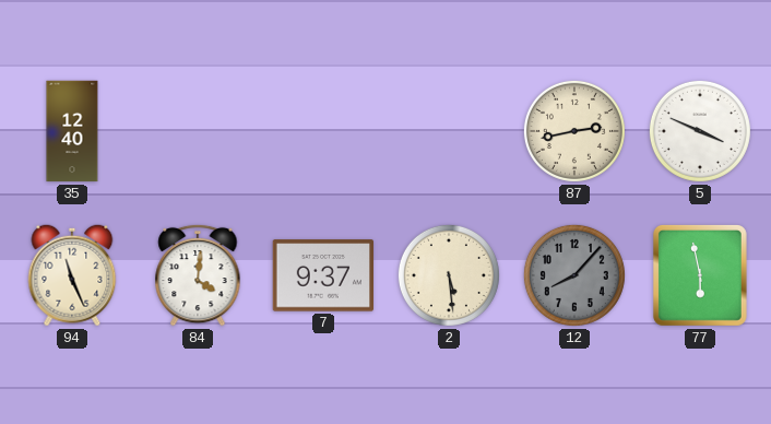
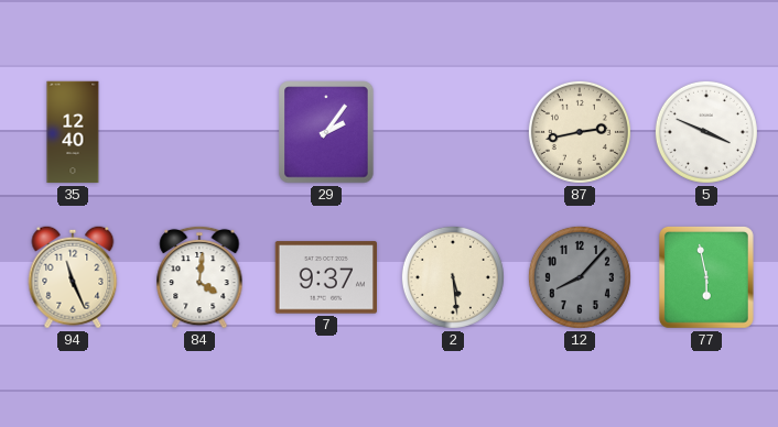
29: none -> 2:06
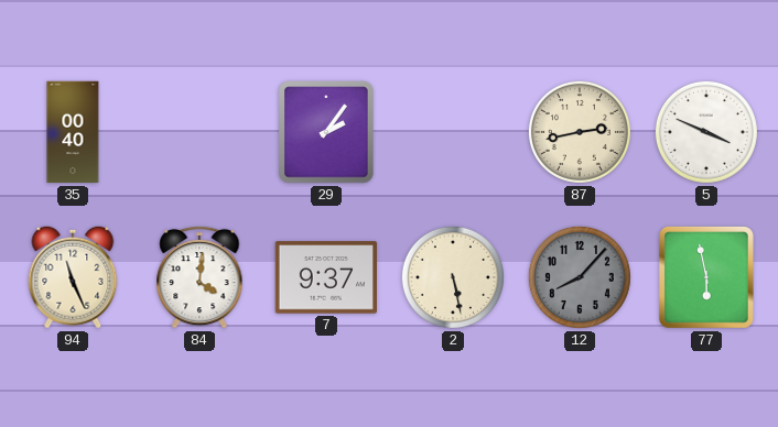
35: 12:40 -> 00:40
2: 5:29 -> 5:28
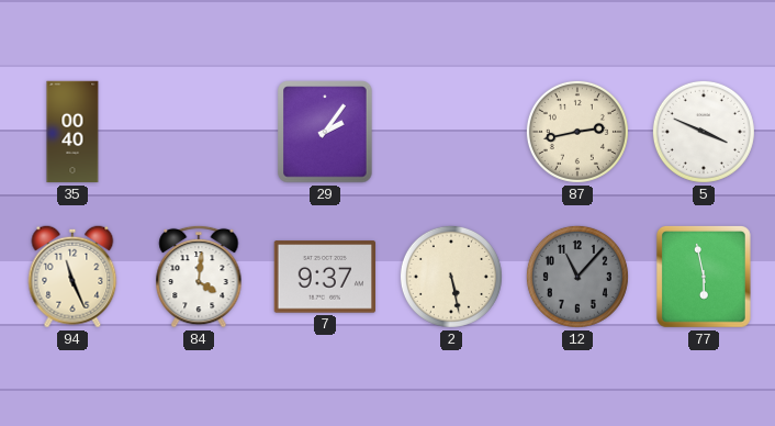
12: 8:07 -> 11:07
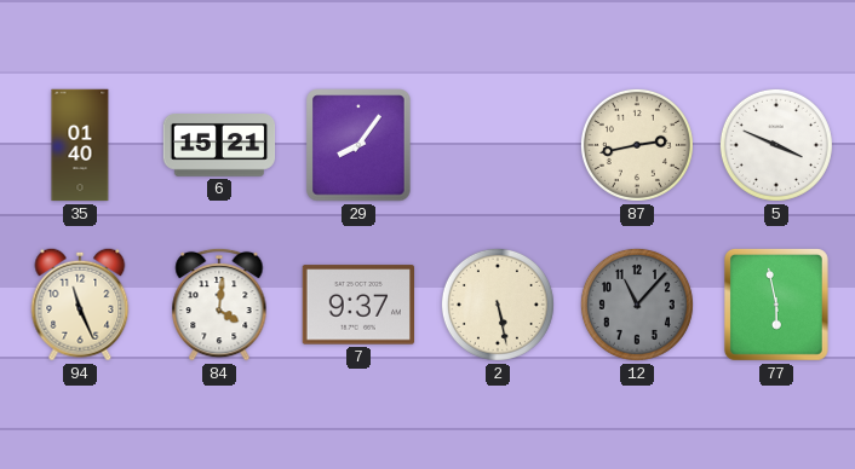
35: 00:40 -> 01:40
6: none -> 15:21
29: 2:06 -> 8:06
